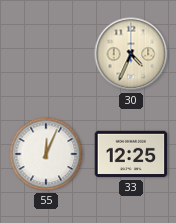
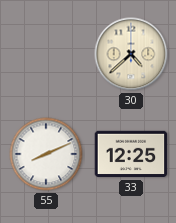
30: 4:34 -> 4:38
55: 12:04 -> 8:11
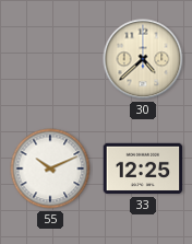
55: 8:11 -> 10:11
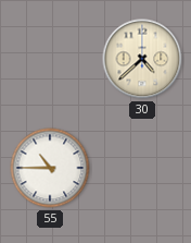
55: 10:11 -> 10:45
33: 12:25 -> none
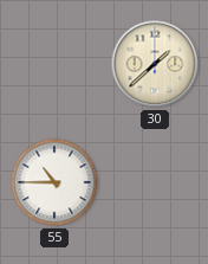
30: 4:38 -> 1:38
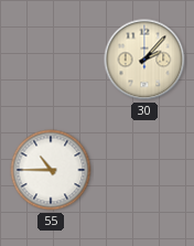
30: 1:38 -> 2:07
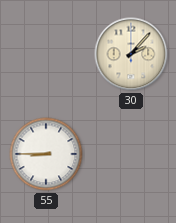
55: 10:45 -> 8:45
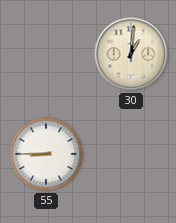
30: 2:07 -> 1:01
